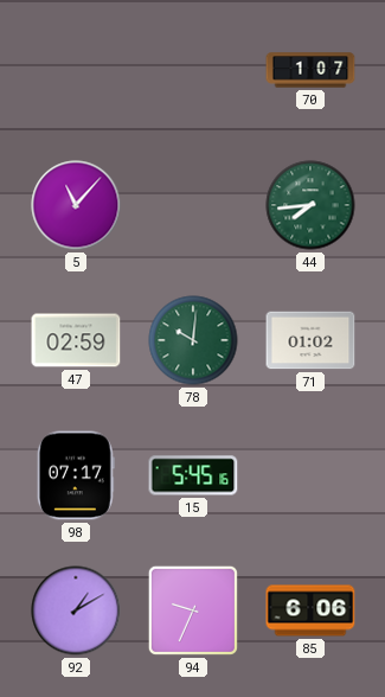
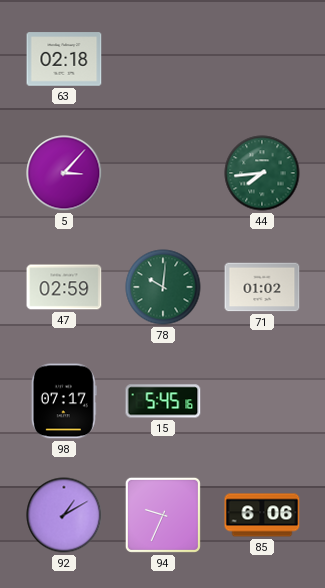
63: none -> 02:18
70: 1:07 -> none
5: 11:07 -> 3:07
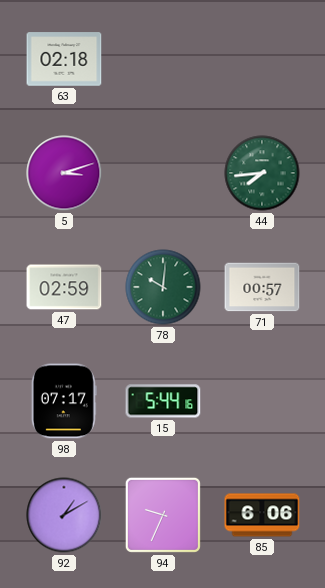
5: 3:07 -> 3:12
71: 01:02 -> 00:57
15: 5:45 -> 5:44
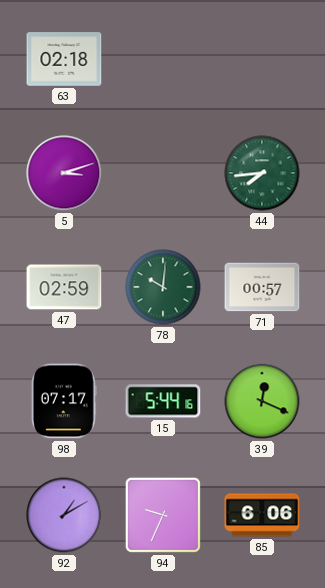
39: none -> 12:19
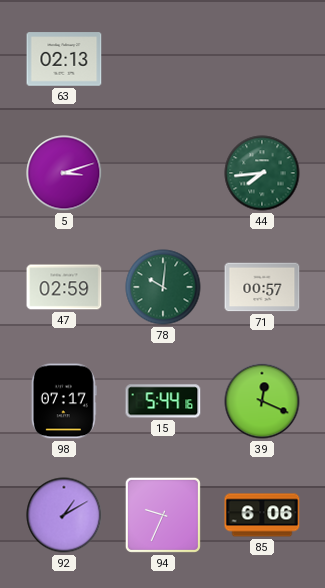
63: 02:18 -> 02:13
